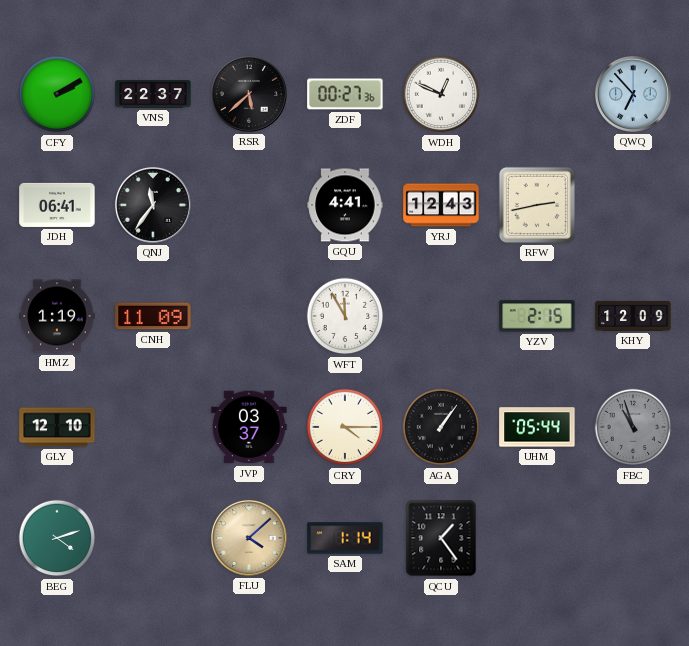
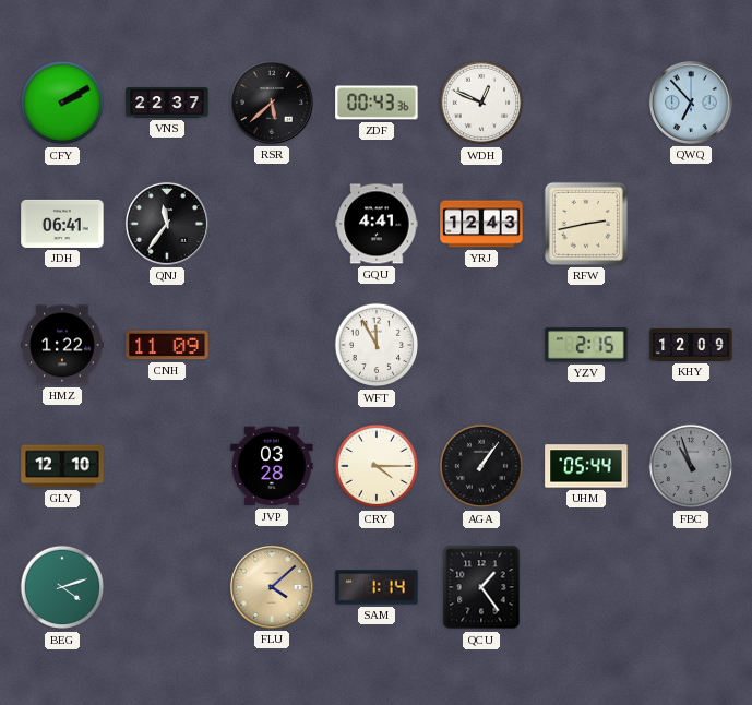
ZDF: 00:27 -> 00:43
HMZ: 1:19 -> 1:22
JVP: 03:37 -> 03:28
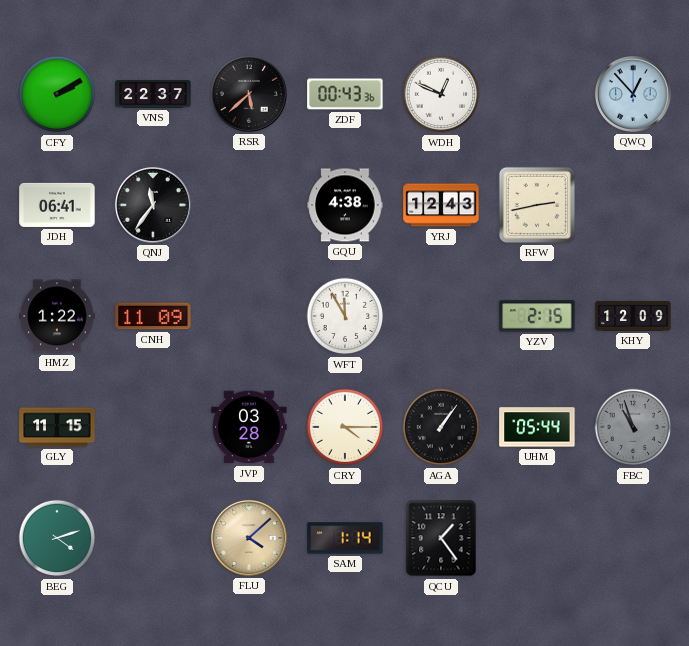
QWQ: 6:53 -> 12:53
GQU: 4:41 -> 4:38
GLY: 12:10 -> 11:15
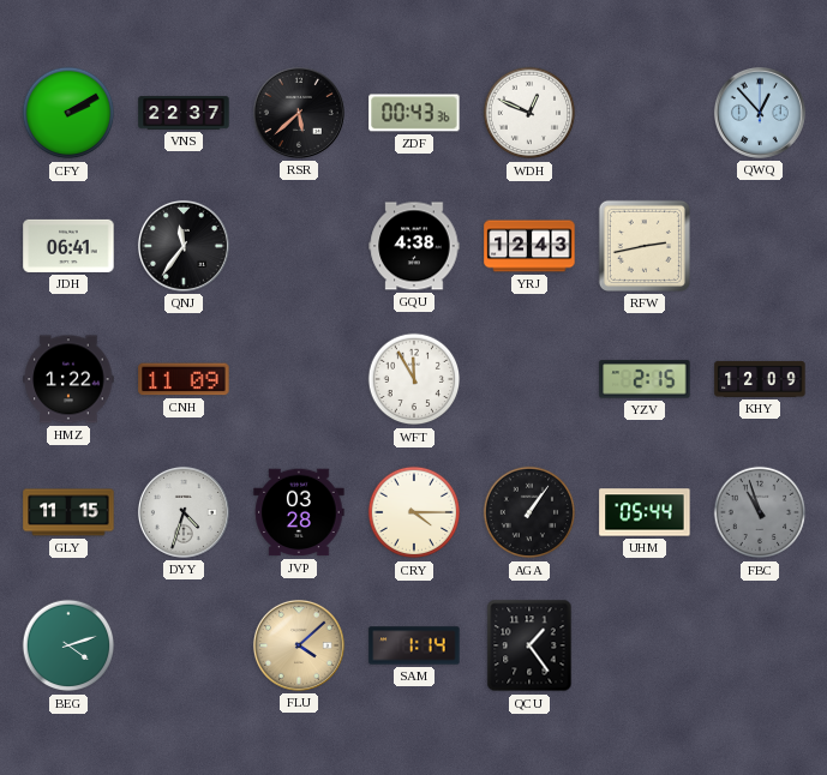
DYY: none -> 4:33
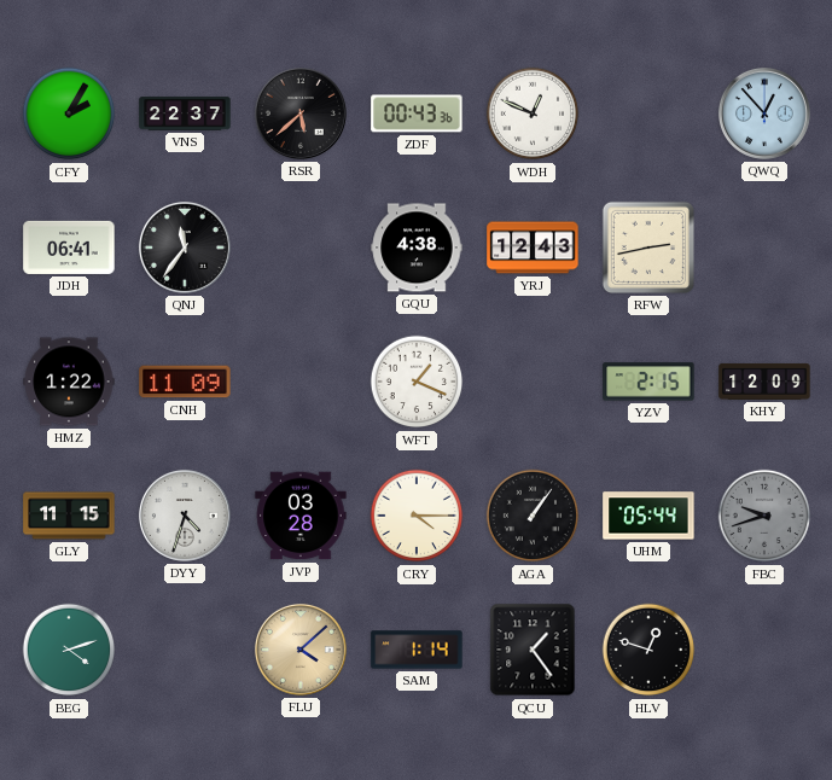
CFY: 2:10 -> 2:05
WFT: 11:55 -> 1:19
FBC: 10:57 -> 9:42
HLV: none -> 12:48
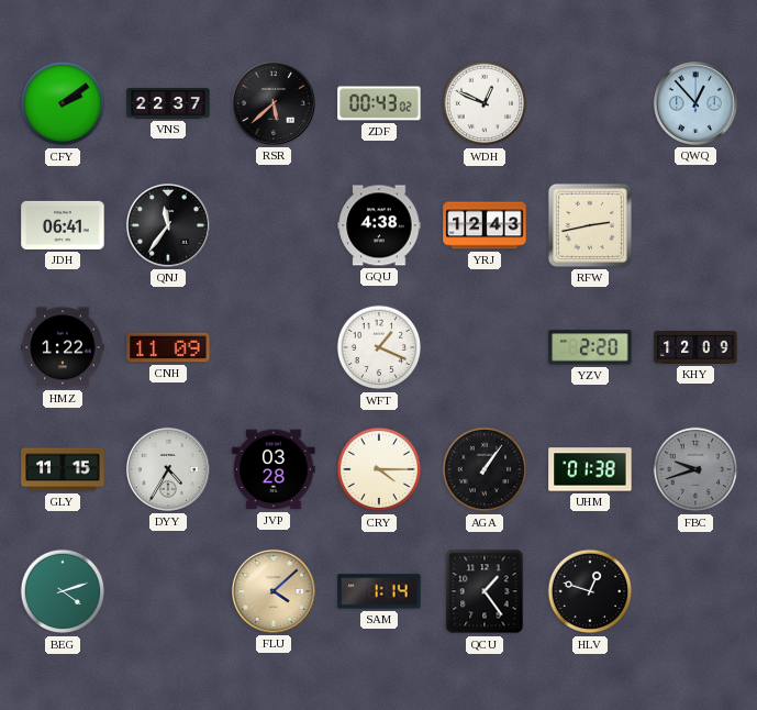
CFY: 2:05 -> 2:09
ZDF: 00:43:36 -> 00:43:02
YZV: 2:15 -> 2:20
DYY: 4:33 -> 4:35
UHM: 05:44 -> 01:38
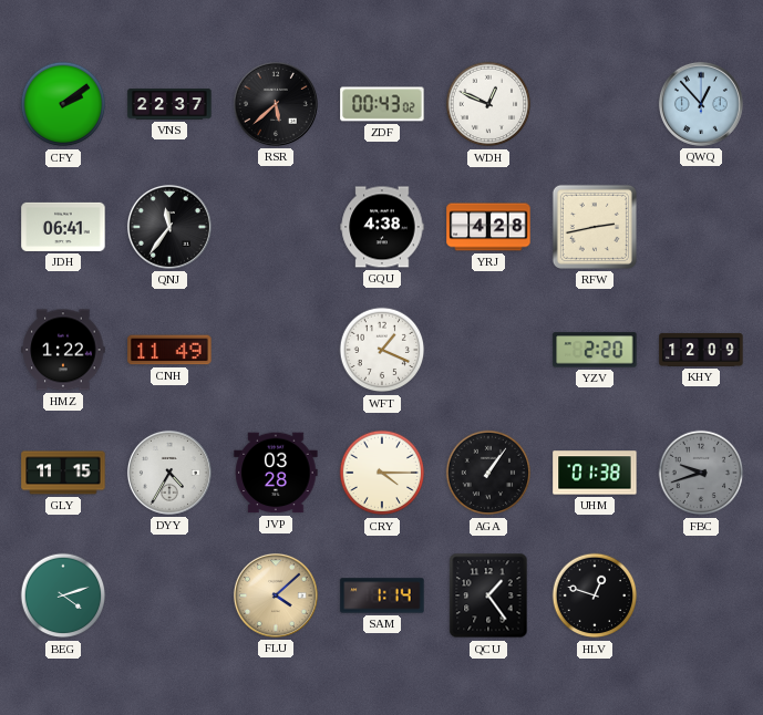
YRJ: 12:43 -> 4:28
CNH: 11:09 -> 11:49
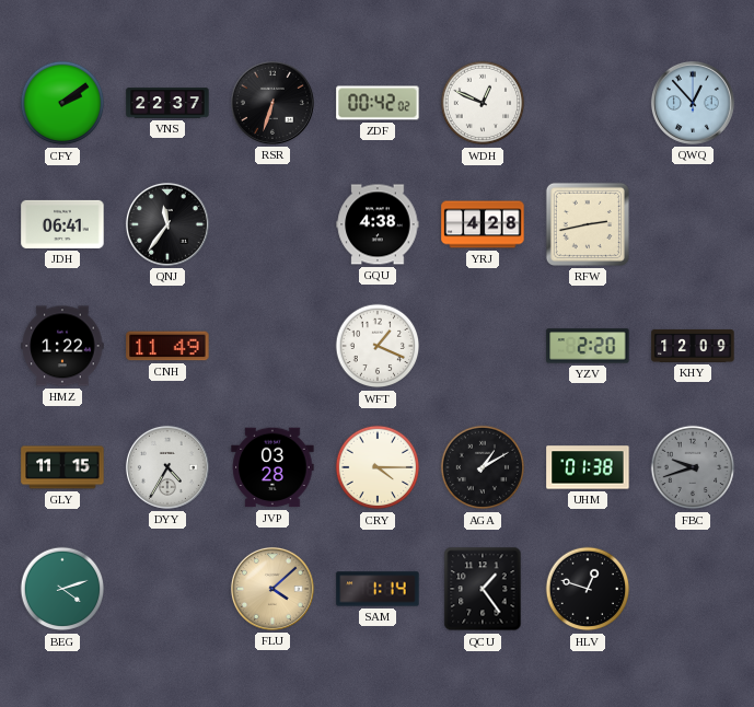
RSR: 5:38 -> 6:33
ZDF: 00:43 -> 00:42
AGA: 1:06 -> 1:10
